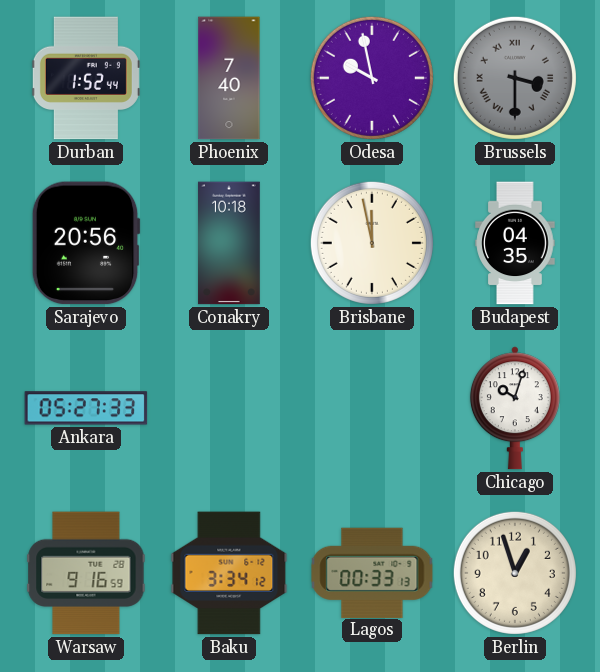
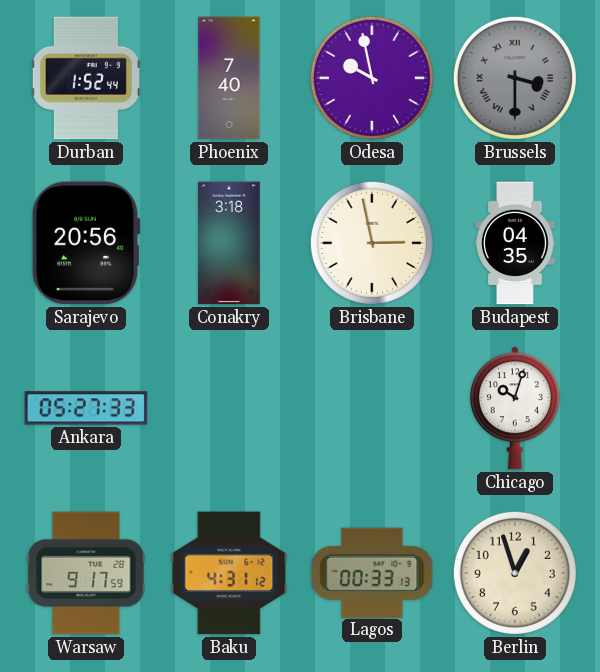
Conakry: 10:18 -> 3:18
Brisbane: 11:58 -> 2:58
Warsaw: 9:16 -> 9:17
Baku: 3:34 -> 4:31
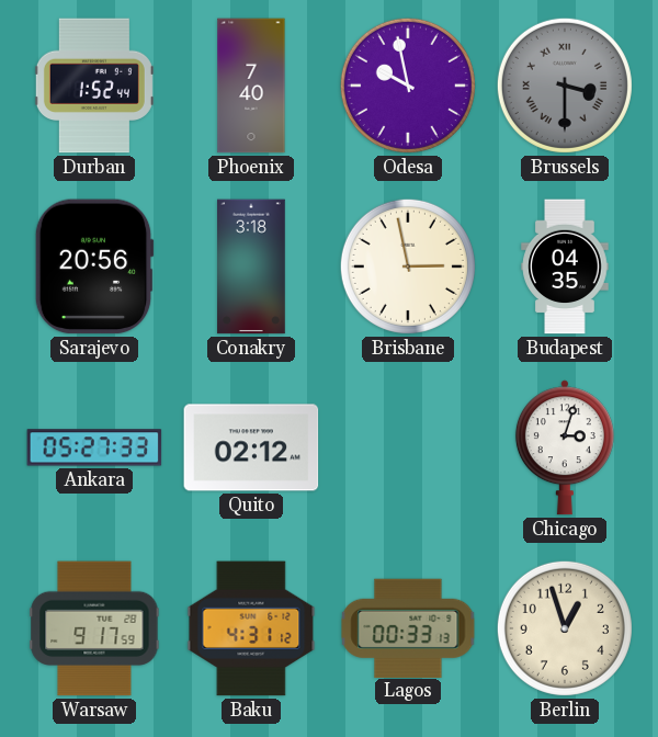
Quito: none -> 02:12
Chicago: 10:03 -> 3:03
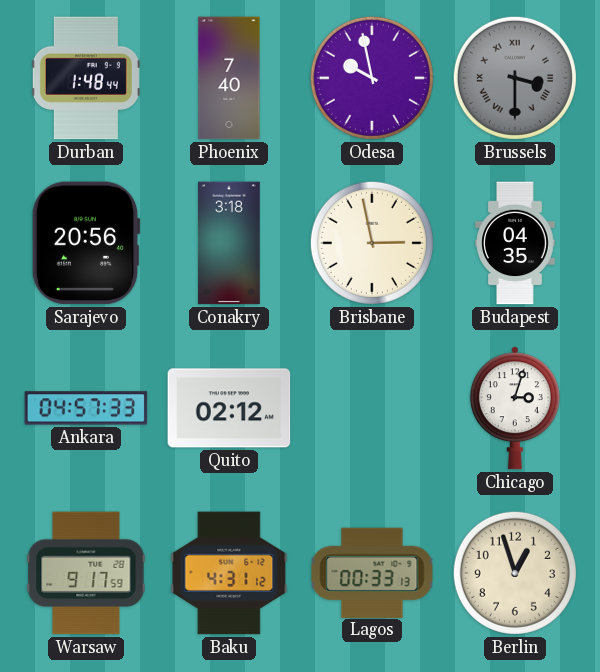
Durban: 1:52 -> 1:48
Ankara: 05:27 -> 04:57
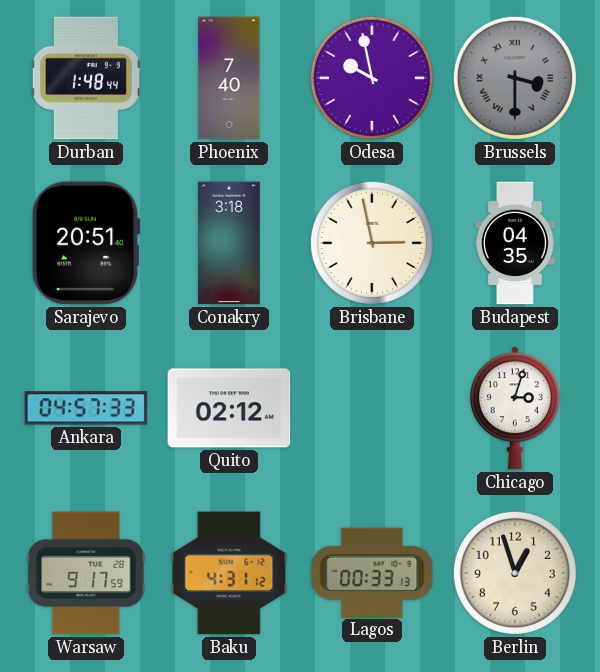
Sarajevo: 20:56 -> 20:51
